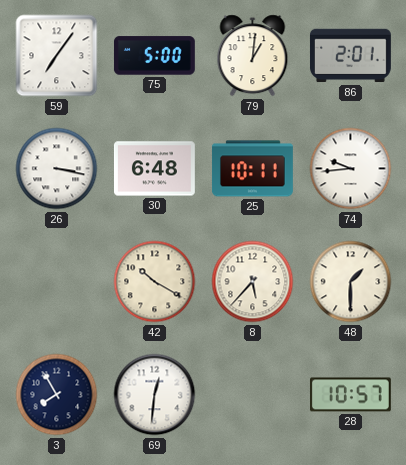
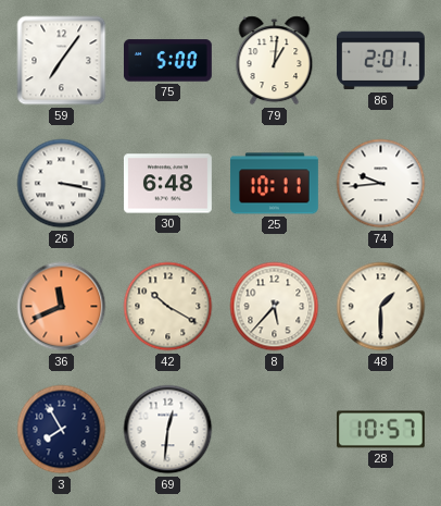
36: none -> 11:41
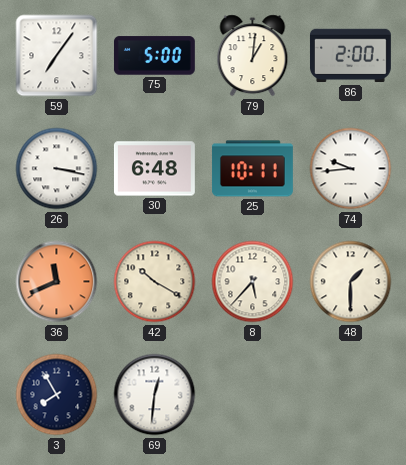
86: 2:01 -> 2:00
28: 10:57 -> none
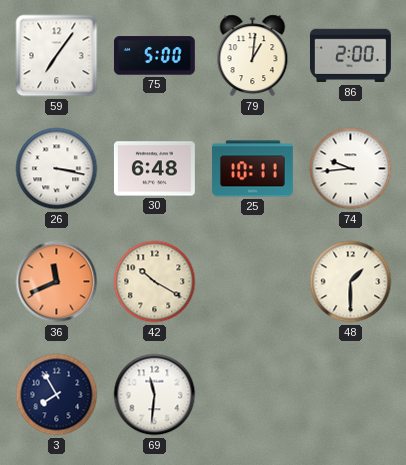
8: 5:37 -> none
69: 12:31 -> 11:31
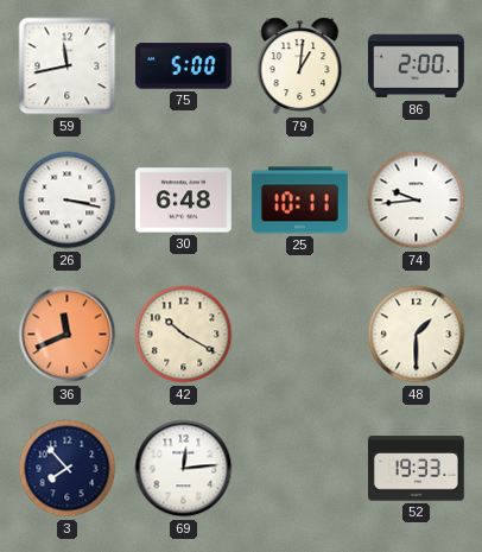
59: 7:06 -> 11:43
3: 7:55 -> 7:53
69: 11:31 -> 12:14
52: none -> 19:33
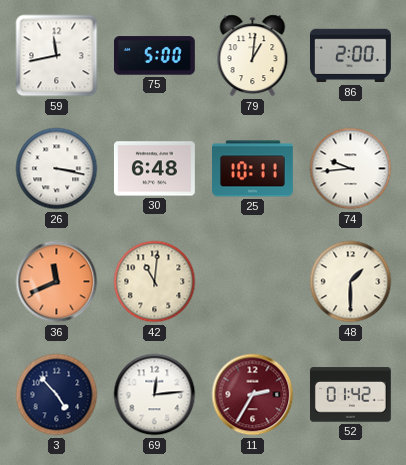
42: 10:20 -> 11:01
3: 7:53 -> 4:53
11: none -> 2:35
52: 19:33 -> 01:42
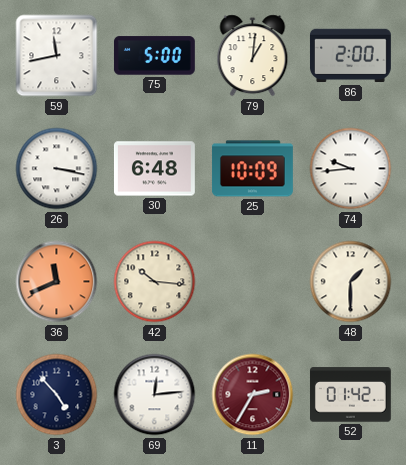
25: 10:11 -> 10:09
42: 11:01 -> 10:16
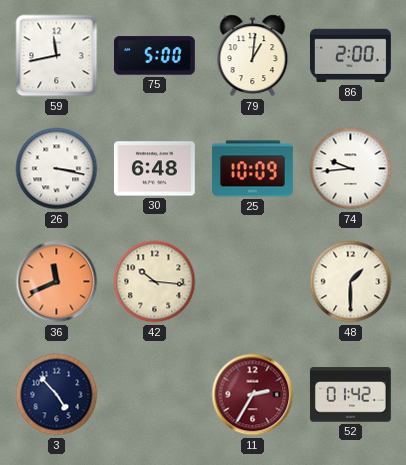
69: 12:14 -> none
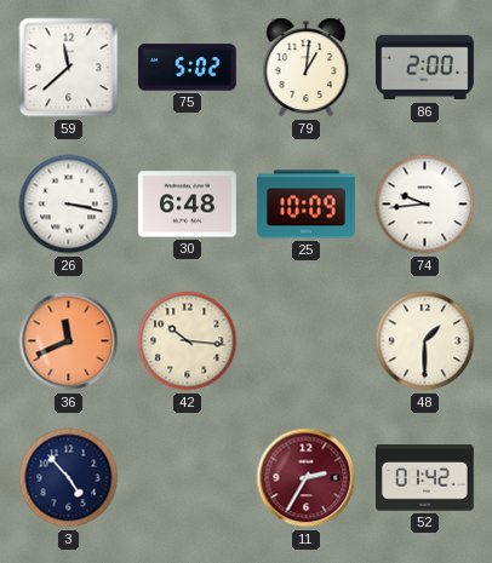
59: 11:43 -> 11:38
75: 5:00 -> 5:02
